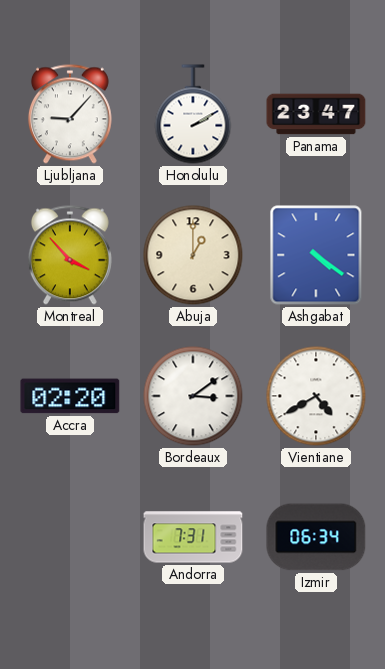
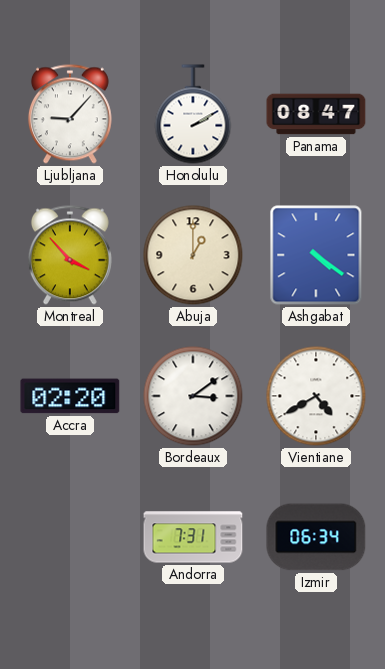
Panama: 23:47 -> 08:47
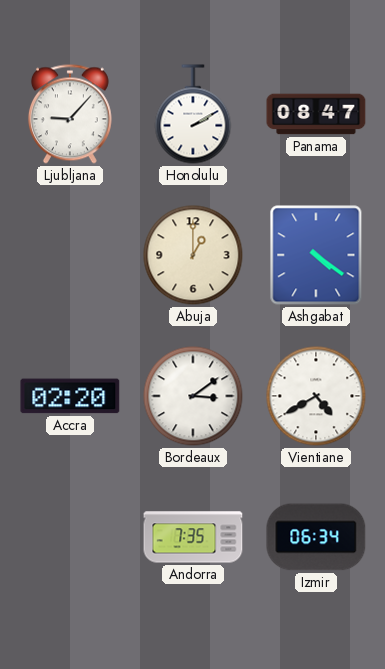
Montreal: 3:53 -> none
Andorra: 7:31 -> 7:35
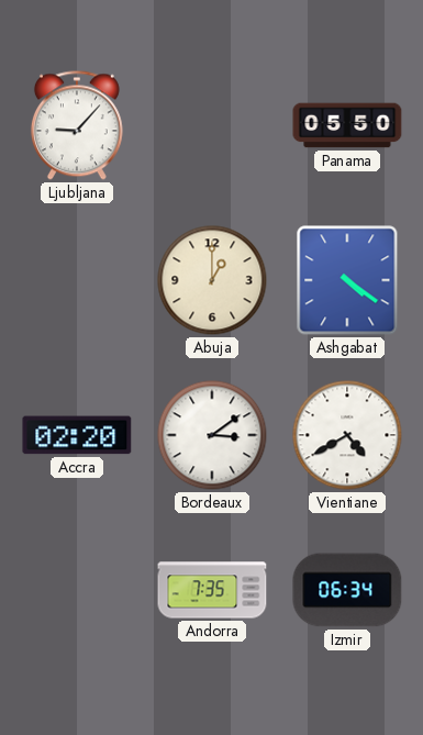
Honolulu: 2:10 -> none
Panama: 08:47 -> 05:50
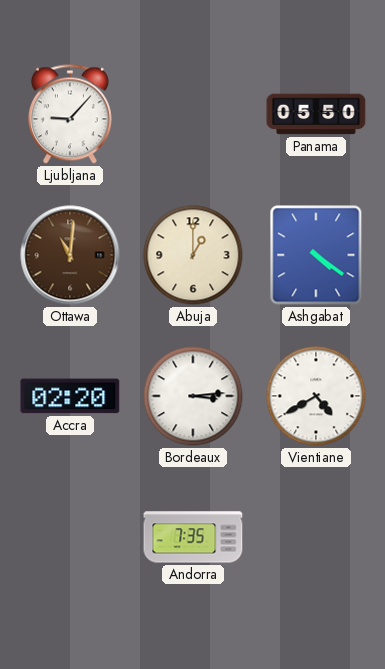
Ottawa: none -> 11:01
Bordeaux: 3:09 -> 3:14
Izmir: 06:34 -> none
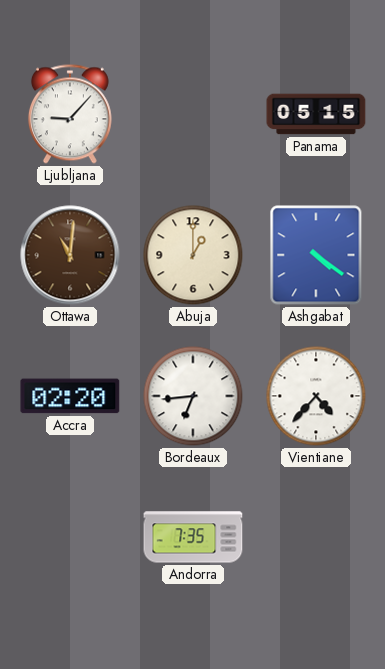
Panama: 05:50 -> 05:15
Bordeaux: 3:14 -> 6:44
Vientiane: 4:40 -> 4:37
